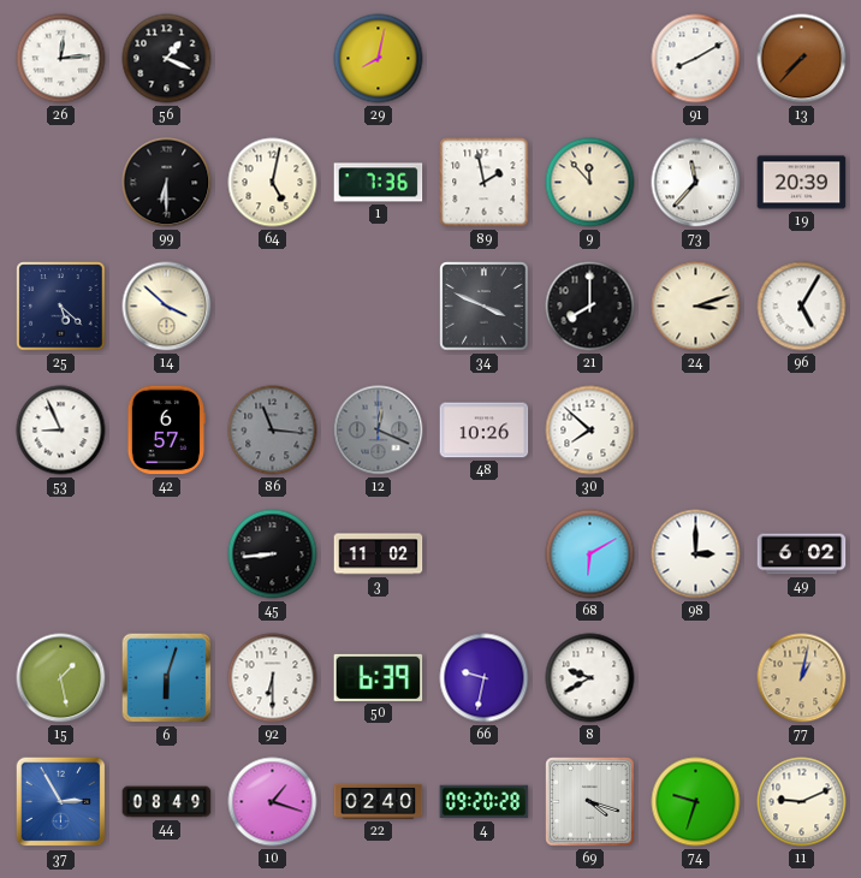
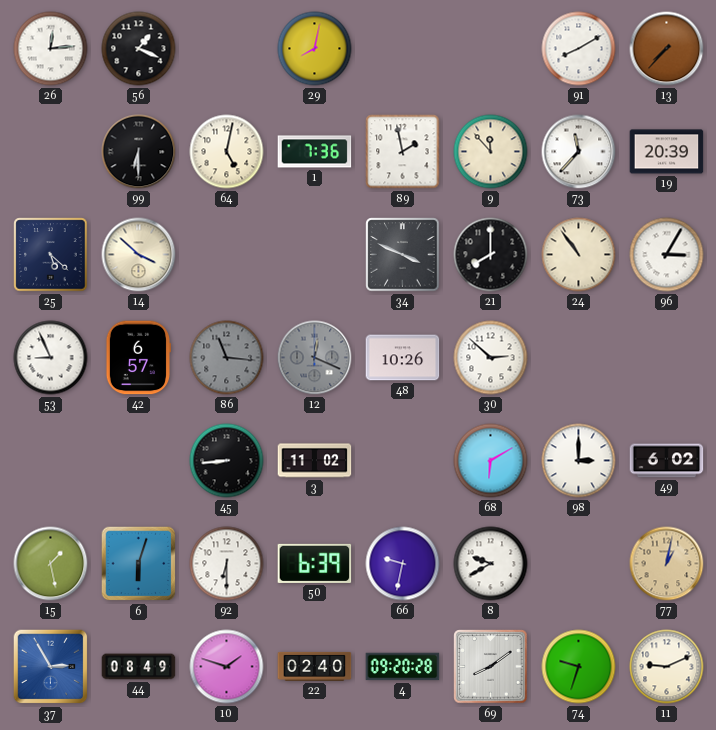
24: 3:12 -> 10:54
96: 5:05 -> 3:05
30: 7:52 -> 2:52
10: 1:18 -> 1:48
69: 4:18 -> 8:09
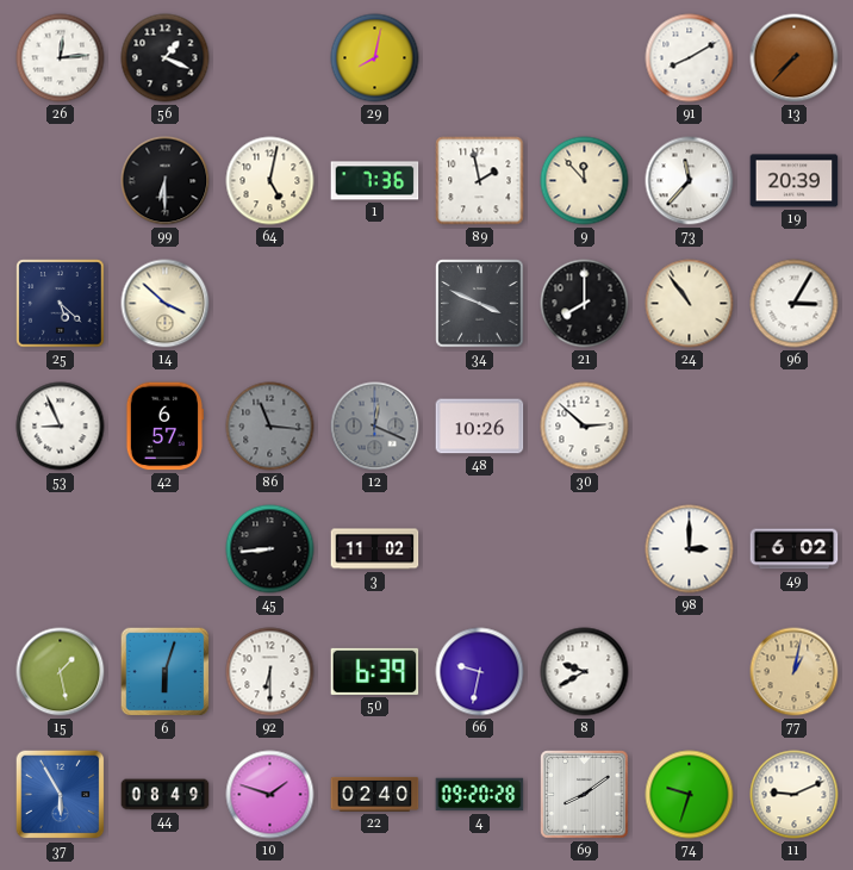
68: 6:10 -> none
37: 2:55 -> 5:55
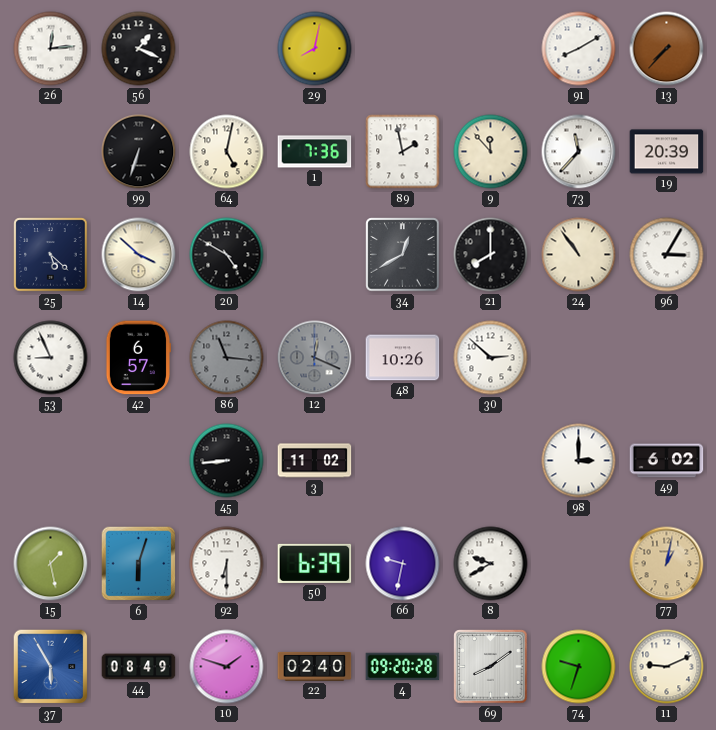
99: 6:30 -> 6:33
20: none -> 4:50
34: 3:49 -> 12:40
